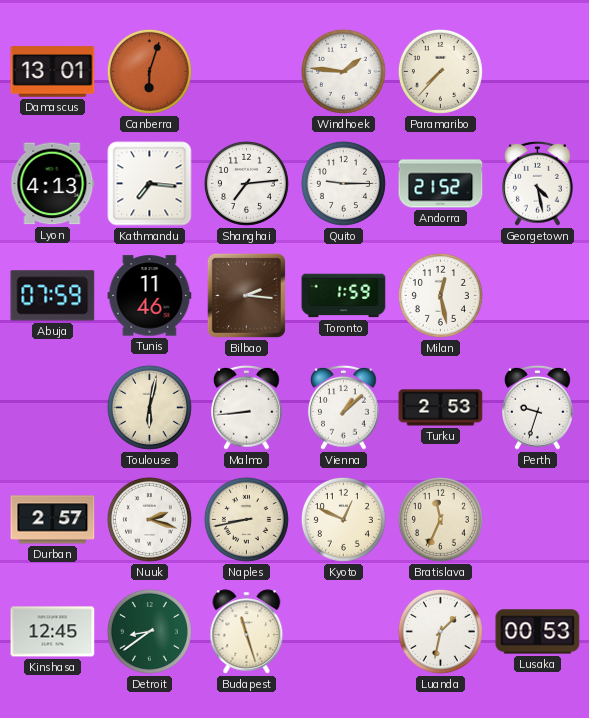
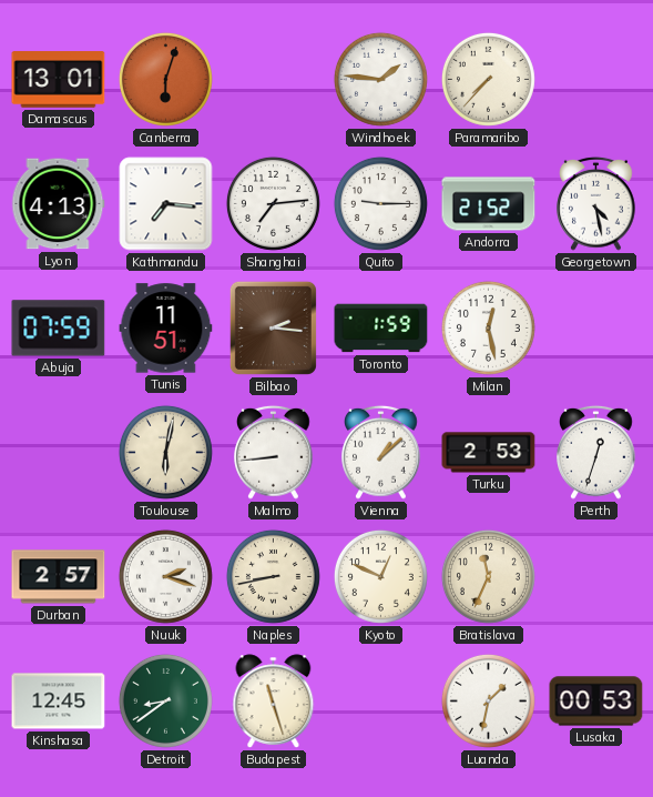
Tunis: 11:46 -> 11:51
Perth: 9:33 -> 12:33
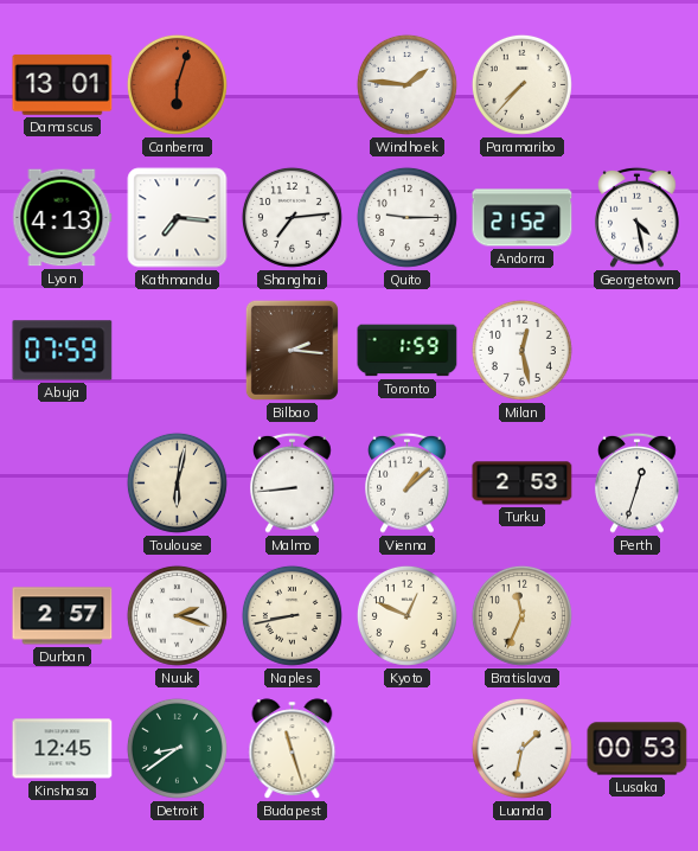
Tunis: 11:51 -> none
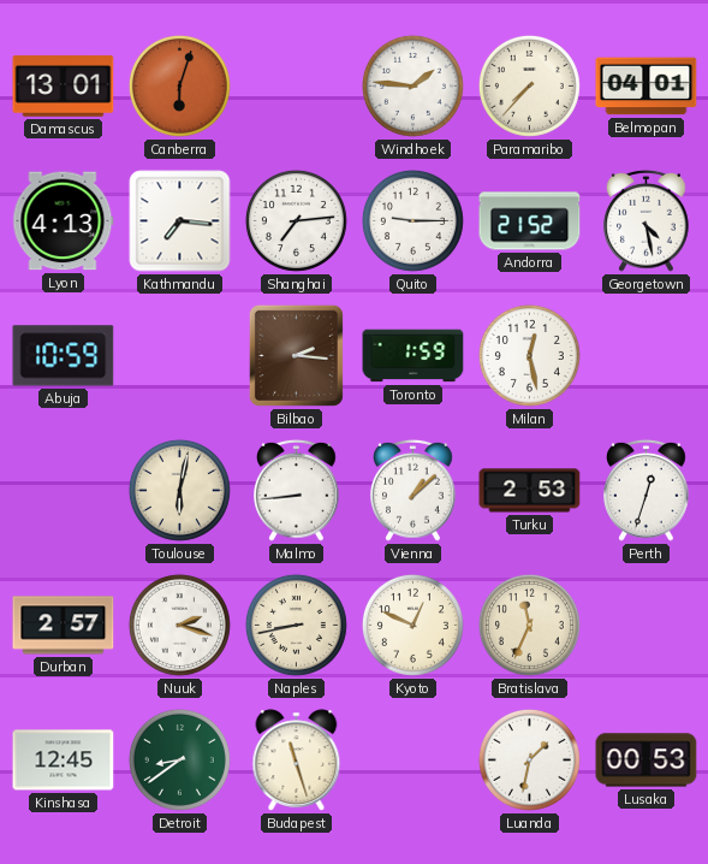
Belmopan: none -> 04:01
Abuja: 07:59 -> 10:59
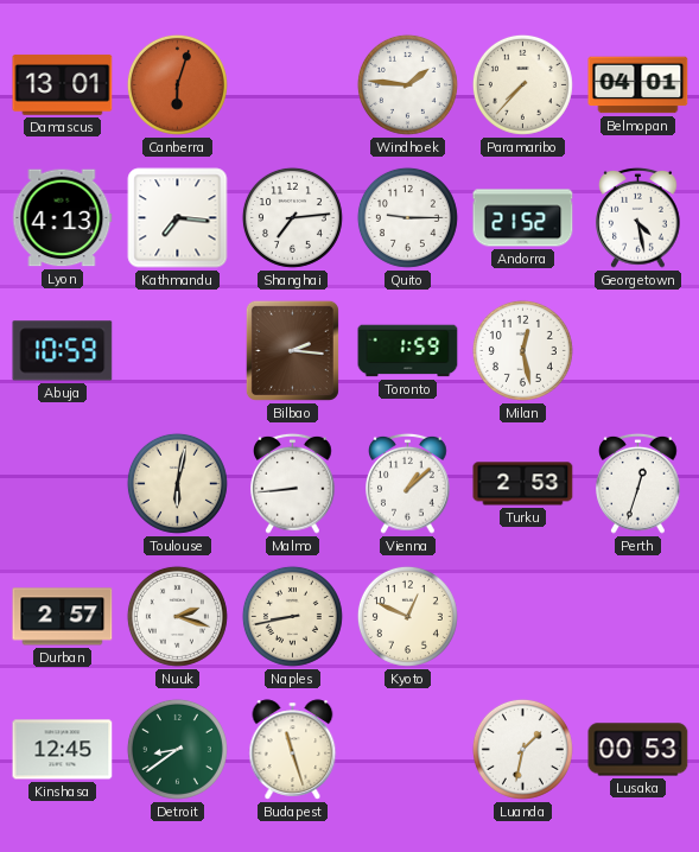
Bratislava: 11:34 -> none
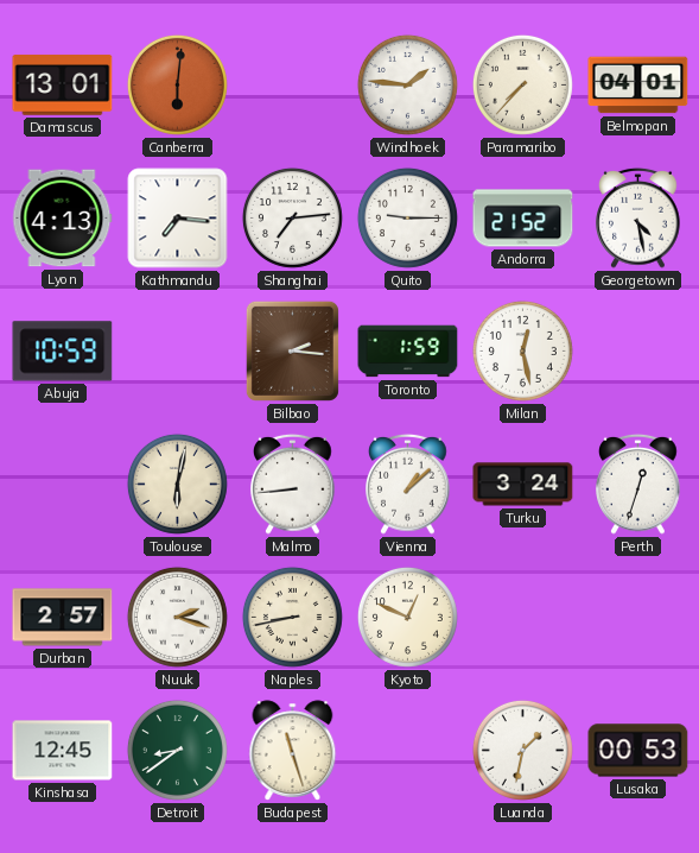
Canberra: 6:03 -> 6:01
Turku: 2:53 -> 3:24
